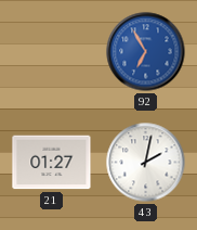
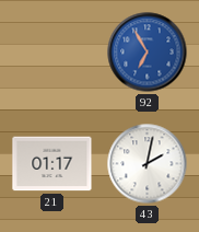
21: 01:27 -> 01:17
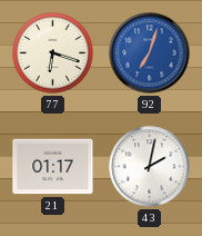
77: none -> 6:18
92: 6:55 -> 7:03
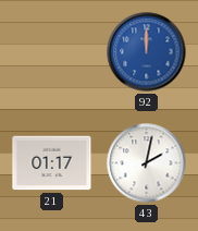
77: 6:18 -> none
92: 7:03 -> 12:00
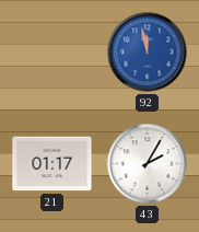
92: 12:00 -> 11:58
43: 2:02 -> 2:05
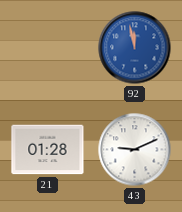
21: 01:17 -> 01:28
43: 2:05 -> 9:11
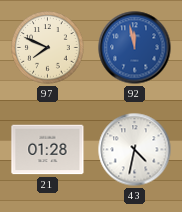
97: none -> 7:49
43: 9:11 -> 4:32
